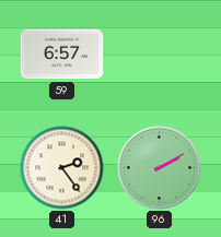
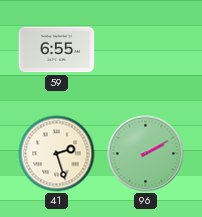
59: 6:57 -> 6:55
41: 2:24 -> 2:27
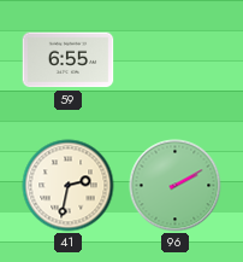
41: 2:27 -> 2:32
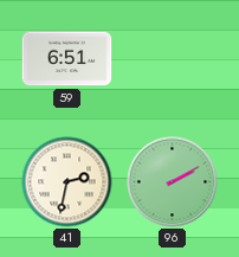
59: 6:55 -> 6:51
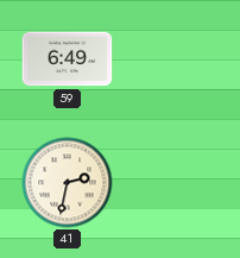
59: 6:51 -> 6:49
96: 2:10 -> none
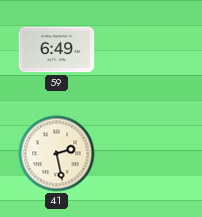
41: 2:32 -> 2:28
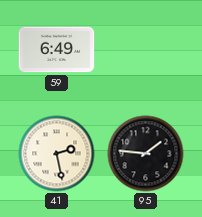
95: none -> 1:46
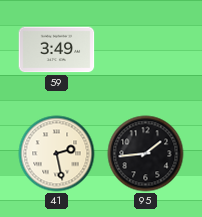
59: 6:49 -> 3:49
95: 1:46 -> 1:44
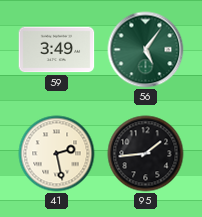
56: none -> 5:06
